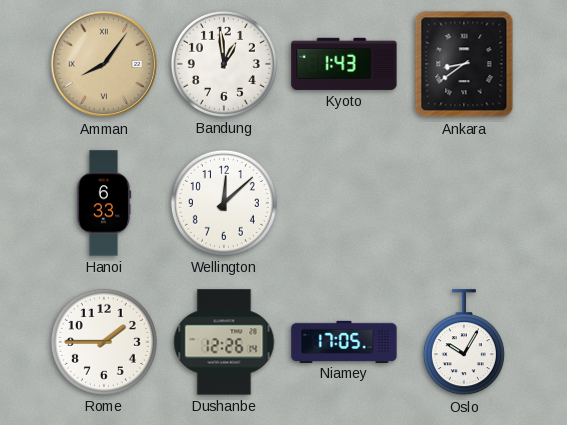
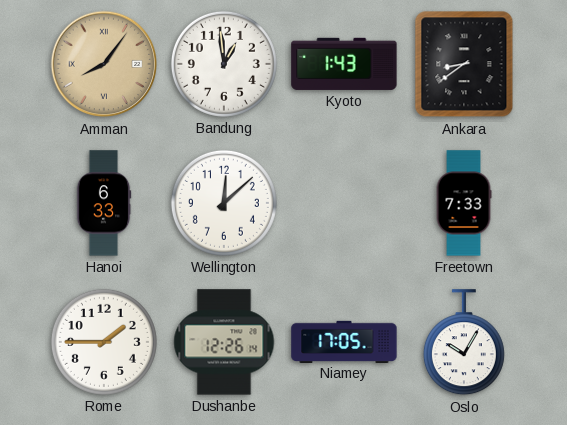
Freetown: none -> 7:33
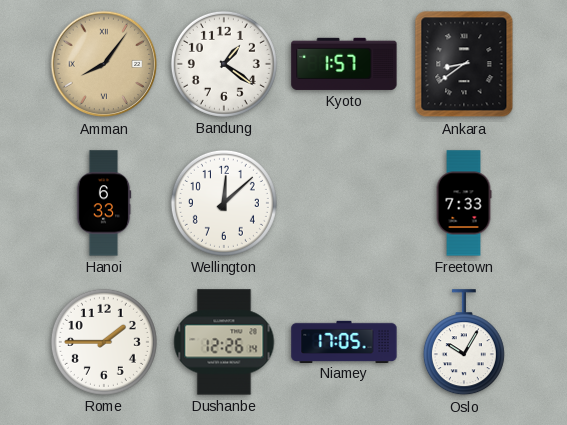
Bandung: 12:59 -> 1:21
Kyoto: 1:43 -> 1:57
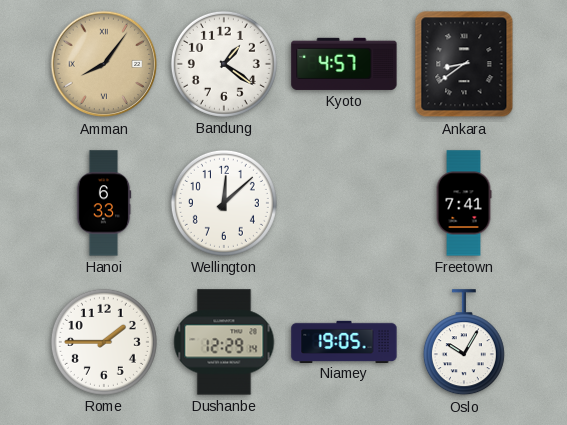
Kyoto: 1:57 -> 4:57
Freetown: 7:33 -> 7:41
Dushanbe: 12:26 -> 12:29
Niamey: 17:05 -> 19:05
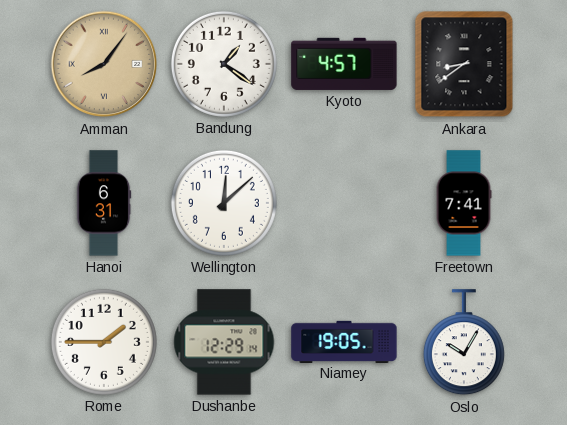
Hanoi: 6:33 -> 6:31
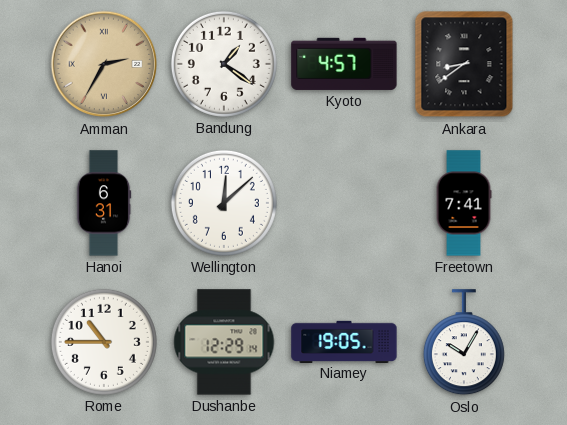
Amman: 8:06 -> 2:35
Rome: 1:45 -> 10:45
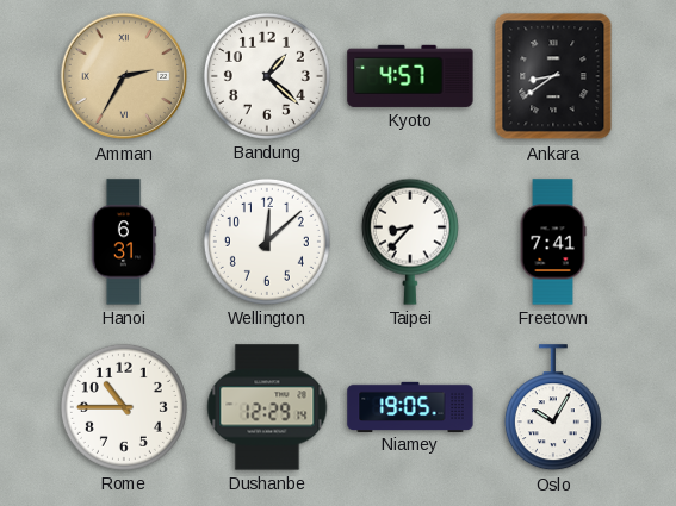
Bandung: 1:21 -> 1:22
Taipei: none -> 8:37
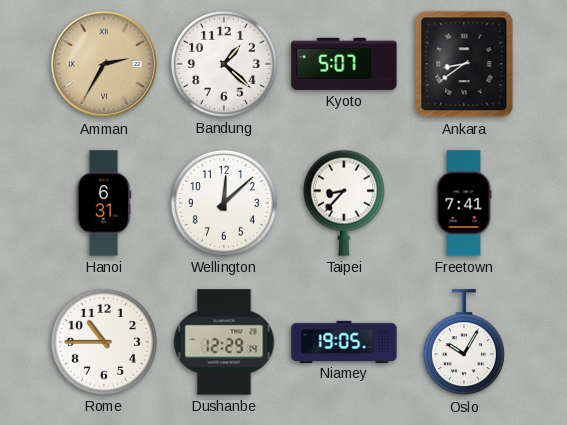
Kyoto: 4:57 -> 5:07
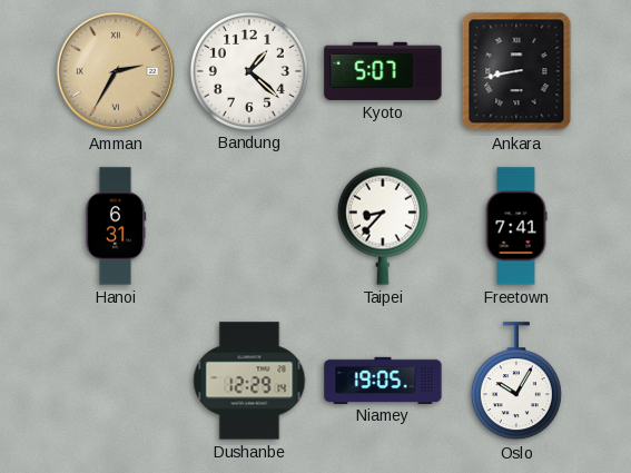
Ankara: 8:39 -> 8:43
Wellington: 12:08 -> none
Rome: 10:45 -> none
